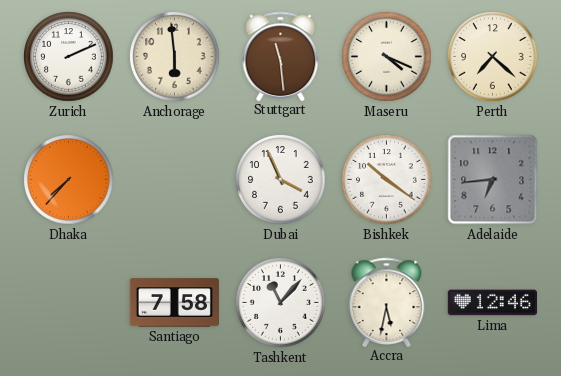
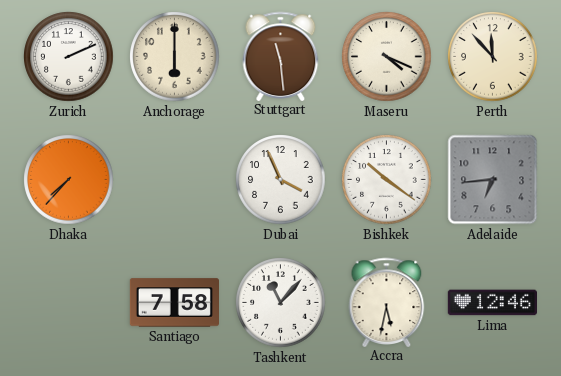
Anchorage: 5:59 -> 6:00
Perth: 7:22 -> 11:53
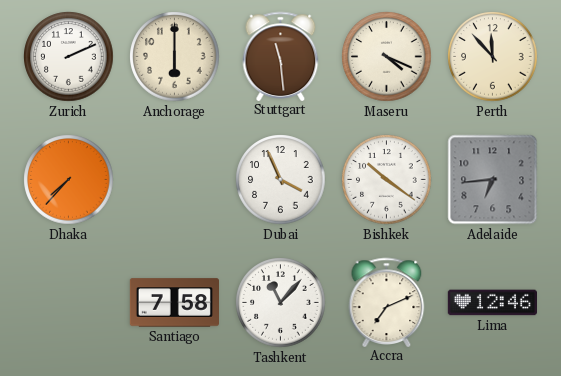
Accra: 5:32 -> 7:11
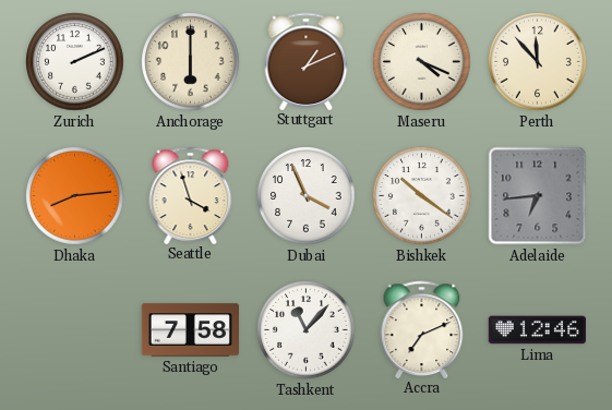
Stuttgart: 11:29 -> 1:11
Dhaka: 7:37 -> 8:14
Seattle: none -> 3:57
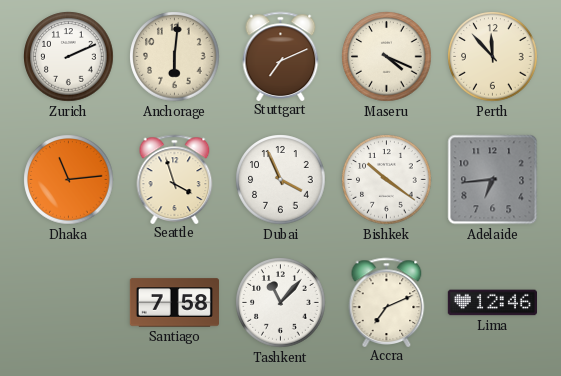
Anchorage: 6:00 -> 6:01
Stuttgart: 1:11 -> 7:11
Dhaka: 8:14 -> 11:14
